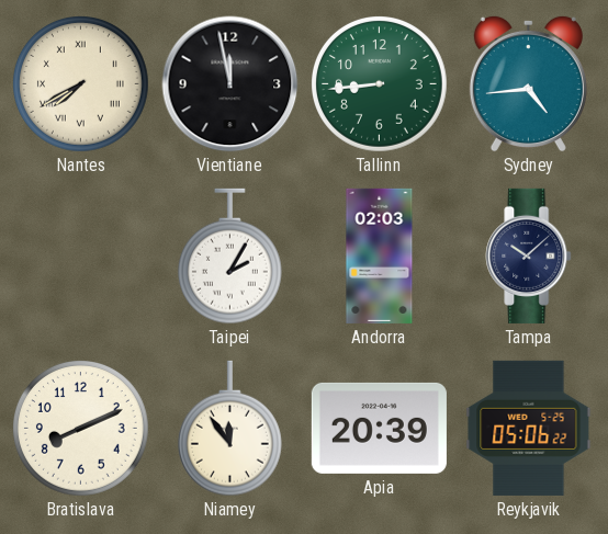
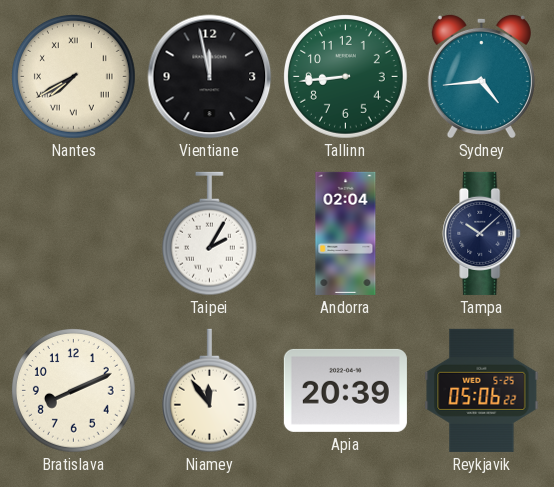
Andorra: 02:03 -> 02:04
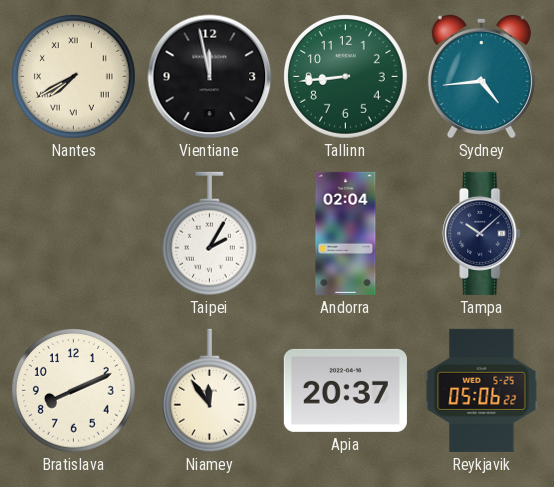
Apia: 20:39 -> 20:37
